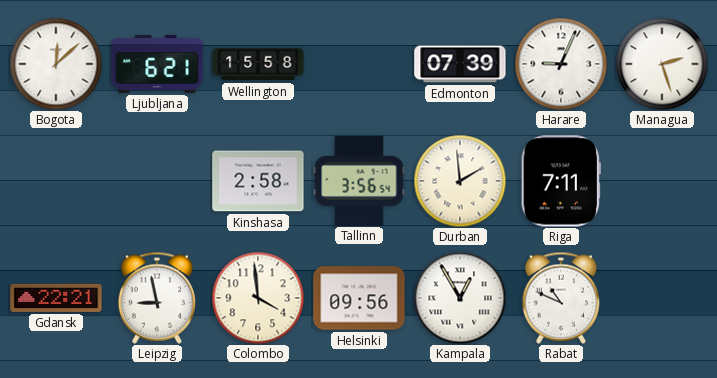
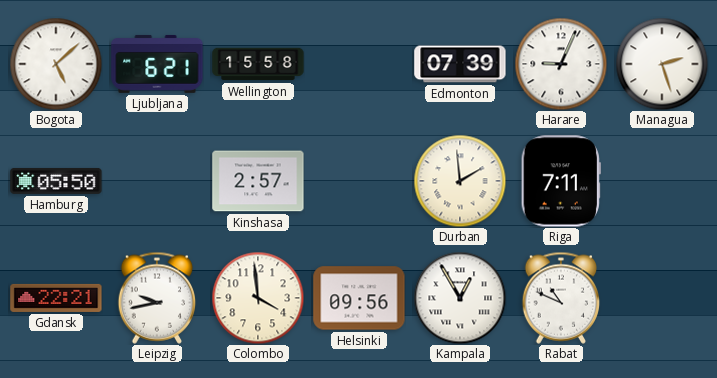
Bogota: 12:08 -> 5:08
Hamburg: none -> 05:50
Kinshasa: 2:58 -> 2:57
Tallinn: 3:56 -> none
Leipzig: 8:58 -> 9:43
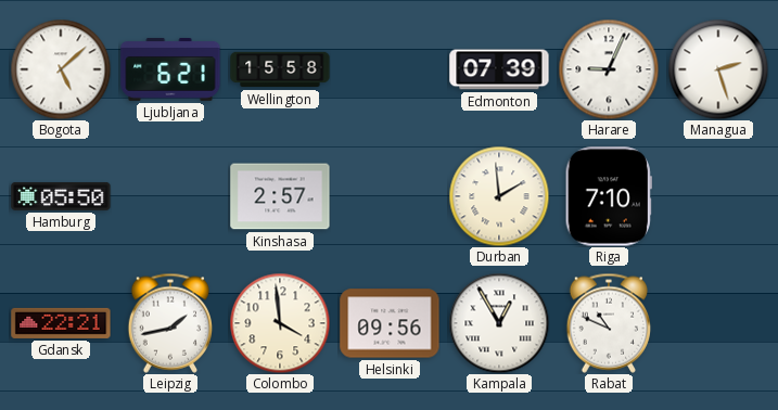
Riga: 7:11 -> 7:10
Leipzig: 9:43 -> 1:43
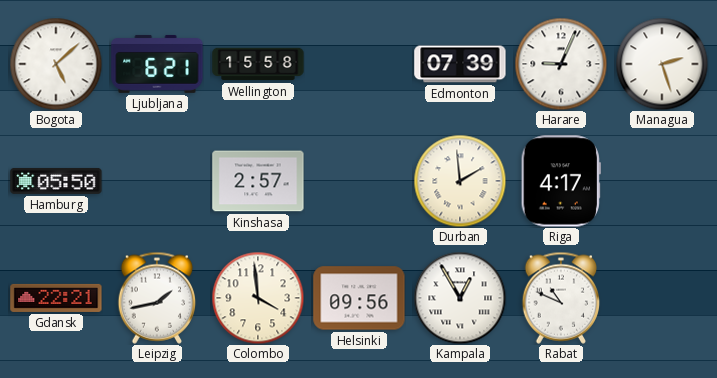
Riga: 7:10 -> 4:17
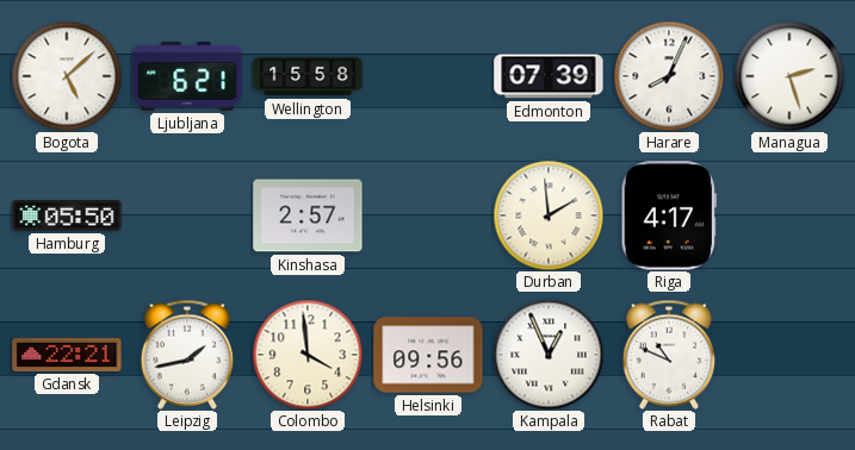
Harare: 9:04 -> 8:04
Kampala: 12:55 -> 12:56
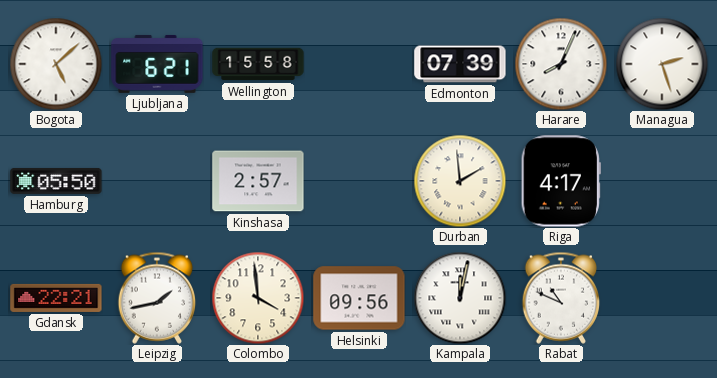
Kampala: 12:56 -> 12:02
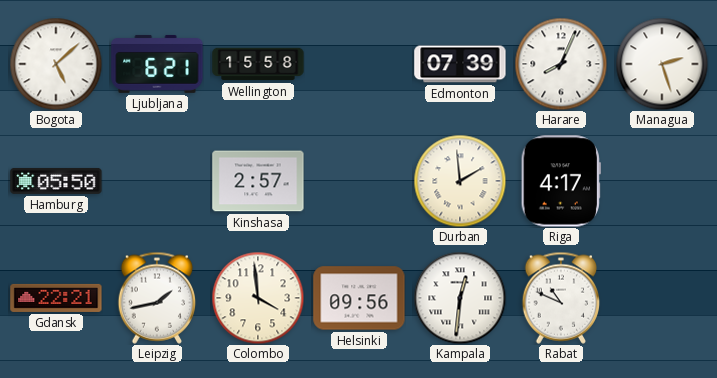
Kampala: 12:02 -> 12:31
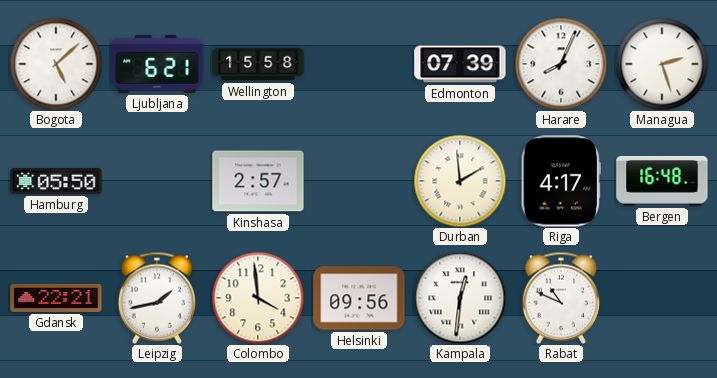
Bergen: none -> 16:48
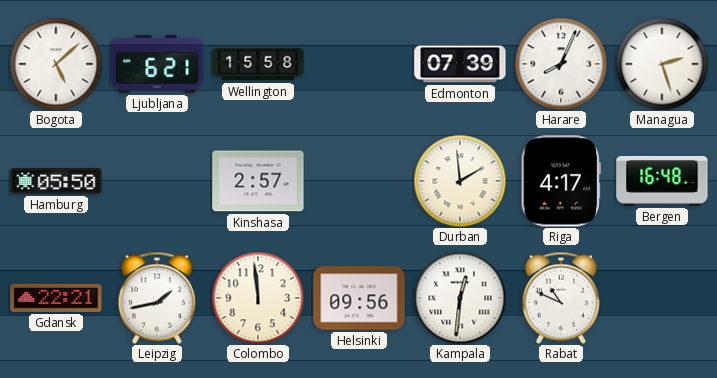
Colombo: 3:59 -> 11:59
